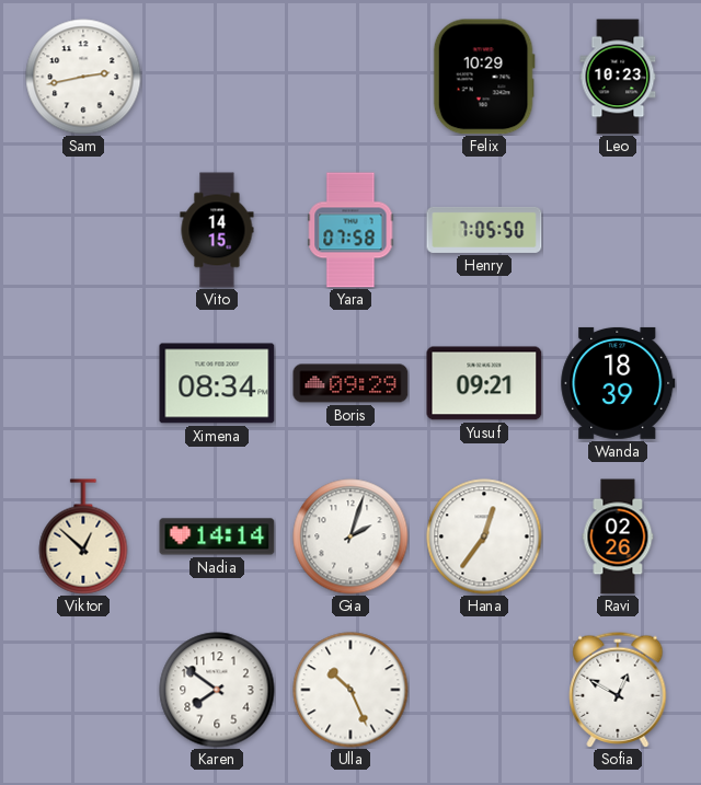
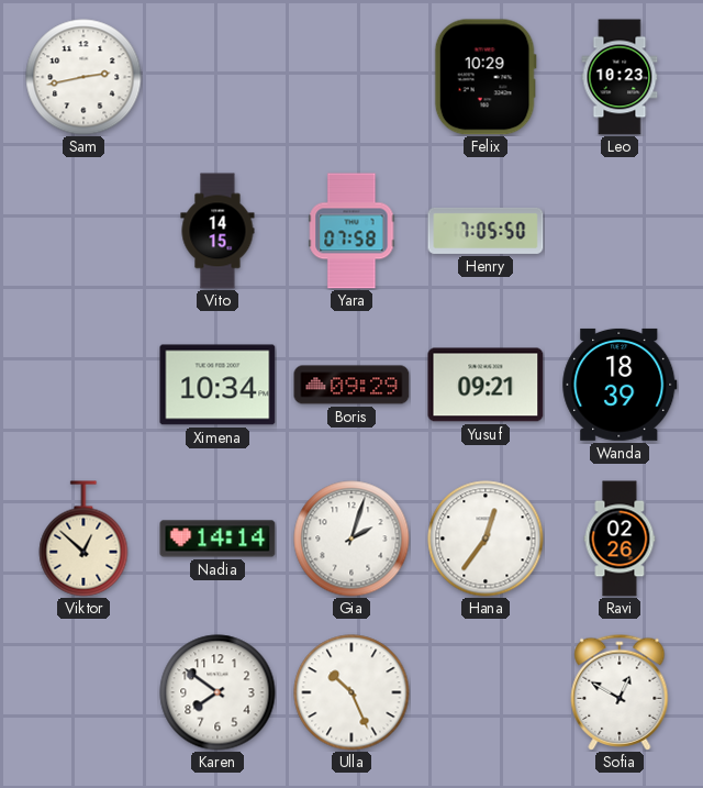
Ximena: 08:34 -> 10:34
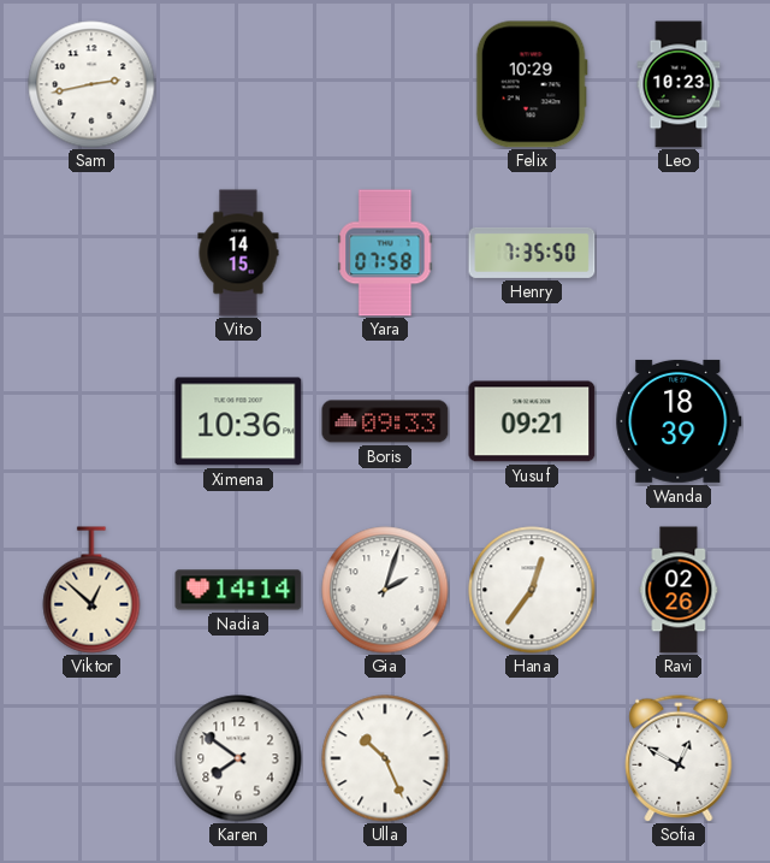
Henry: 7:05 -> 7:35
Ximena: 10:34 -> 10:36
Boris: 09:29 -> 09:33
